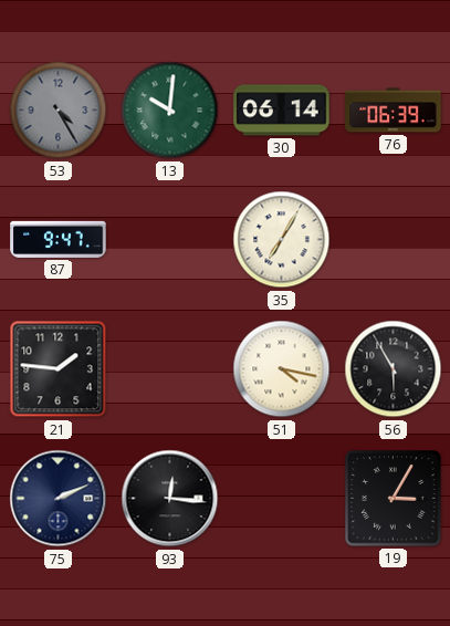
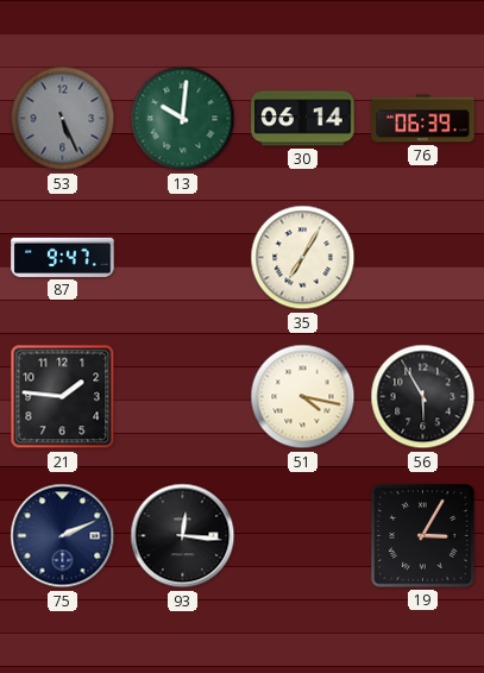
53: 4:25 -> 5:26
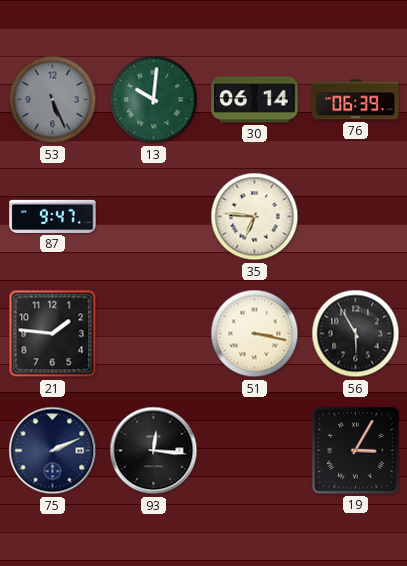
35: 7:05 -> 6:46
51: 4:17 -> 3:17
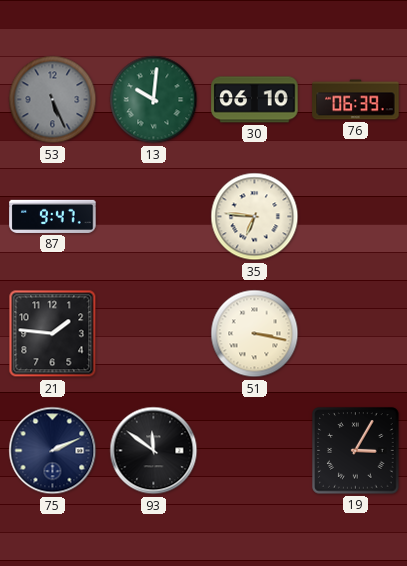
30: 06:14 -> 06:10
56: 5:55 -> none
93: 12:16 -> 11:51
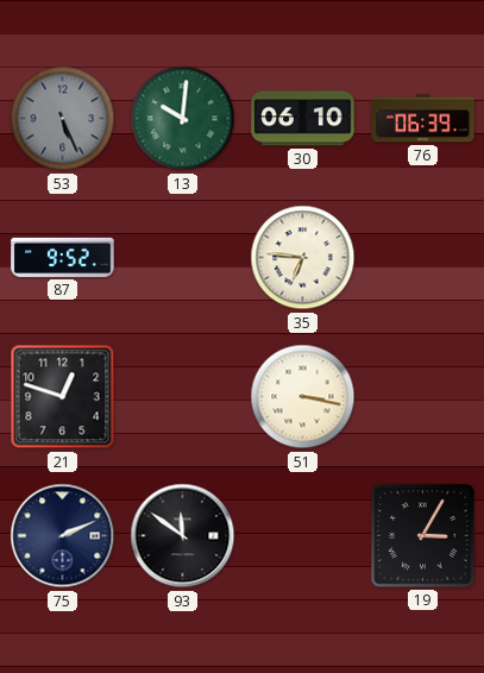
87: 9:47 -> 9:52
21: 1:46 -> 12:48
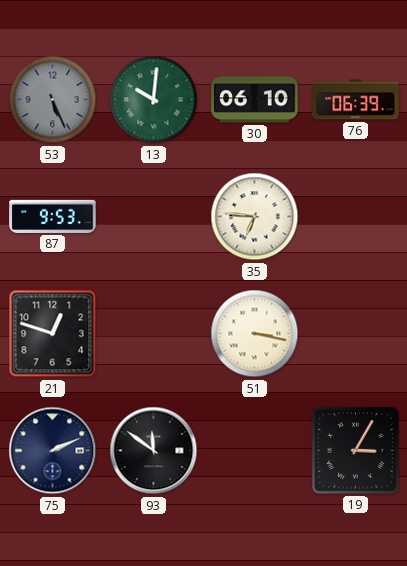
87: 9:52 -> 9:53
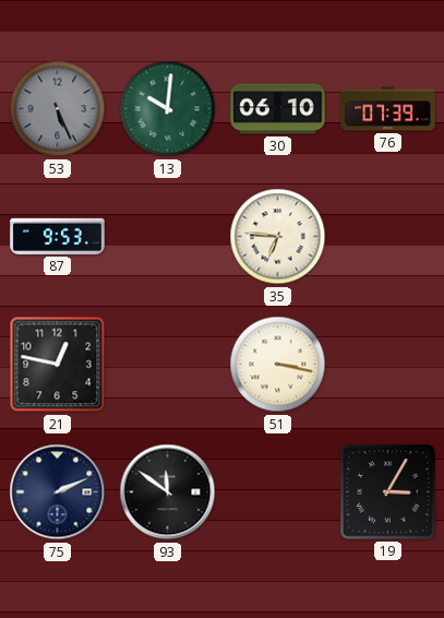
76: 06:39 -> 07:39
21: 12:48 -> 12:47
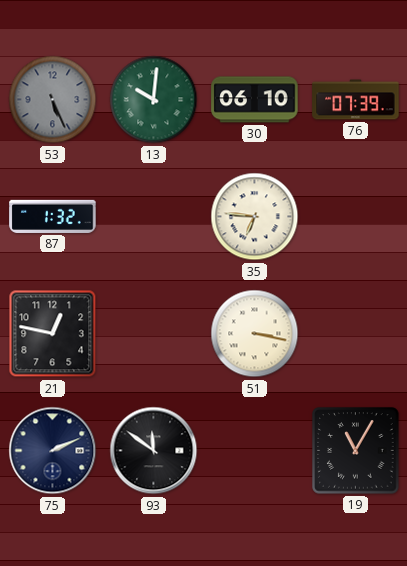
87: 9:53 -> 1:32
19: 3:05 -> 11:05
